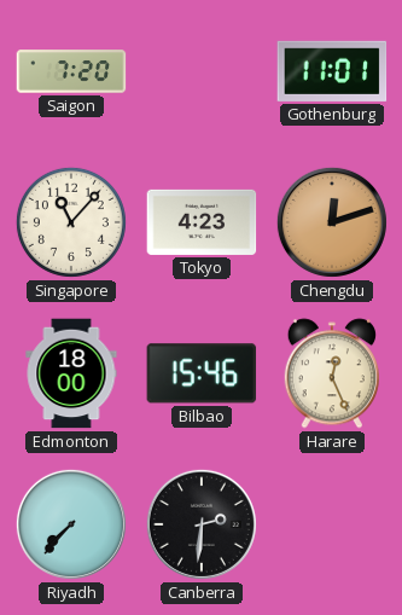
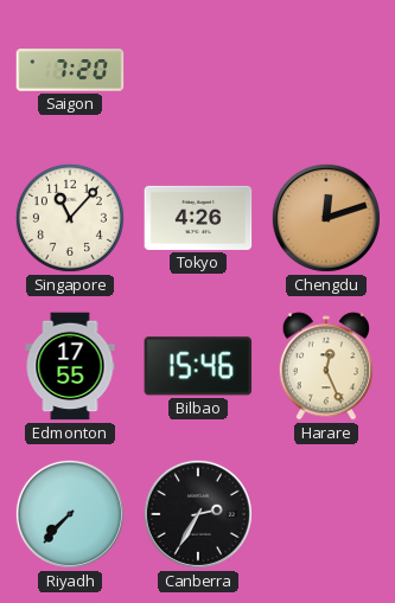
Gothenburg: 11:01 -> none
Tokyo: 4:23 -> 4:26
Edmonton: 18:00 -> 17:55
Canberra: 2:31 -> 2:35
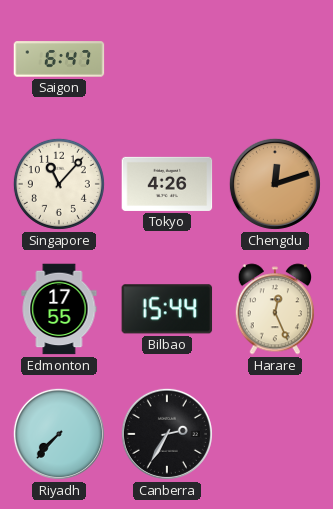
Saigon: 7:20 -> 6:47
Bilbao: 15:46 -> 15:44
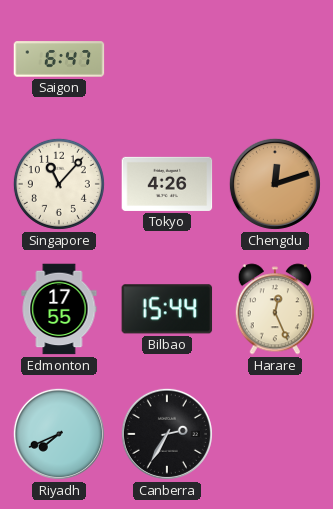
Riyadh: 7:37 -> 7:41
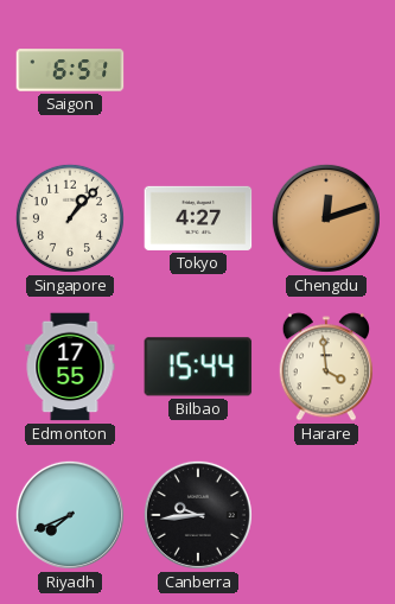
Saigon: 6:47 -> 6:51
Singapore: 11:07 -> 1:07
Tokyo: 4:26 -> 4:27
Harare: 12:26 -> 3:59
Canberra: 2:35 -> 9:44
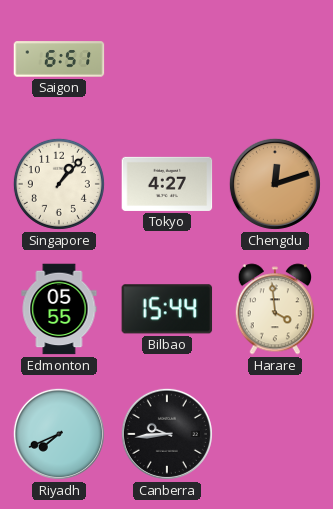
Edmonton: 17:55 -> 05:55
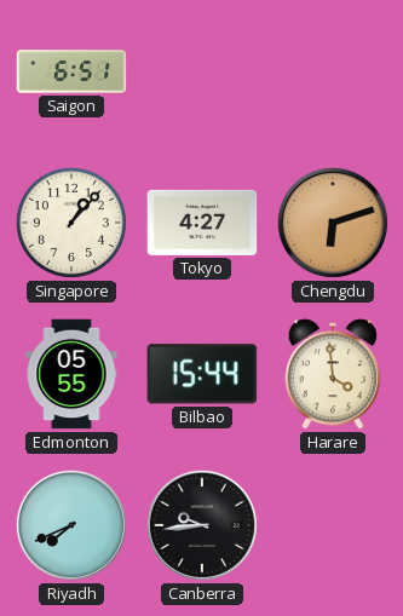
Chengdu: 12:12 -> 6:12
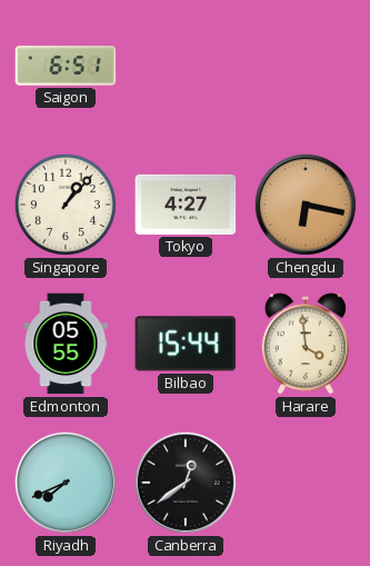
Chengdu: 6:12 -> 6:17
Canberra: 9:44 -> 12:39
